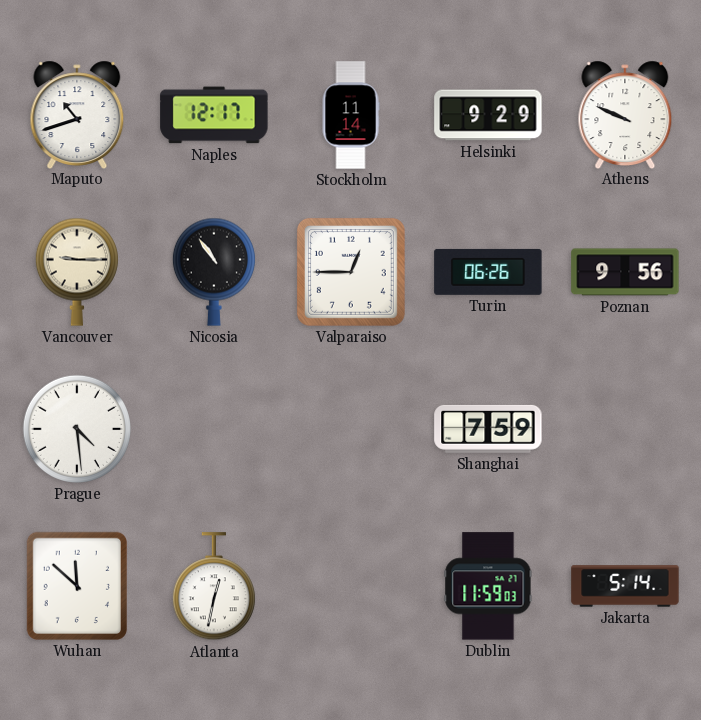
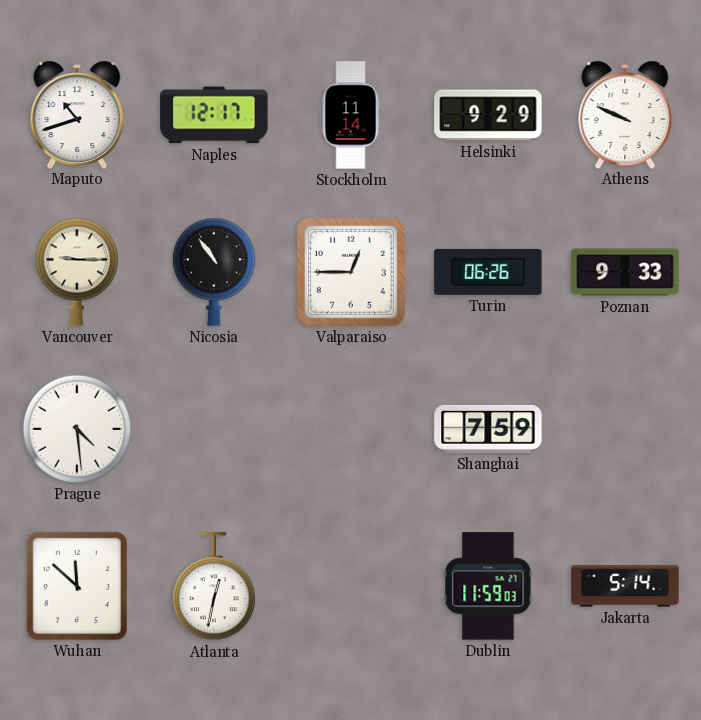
Poznan: 9:56 -> 9:33
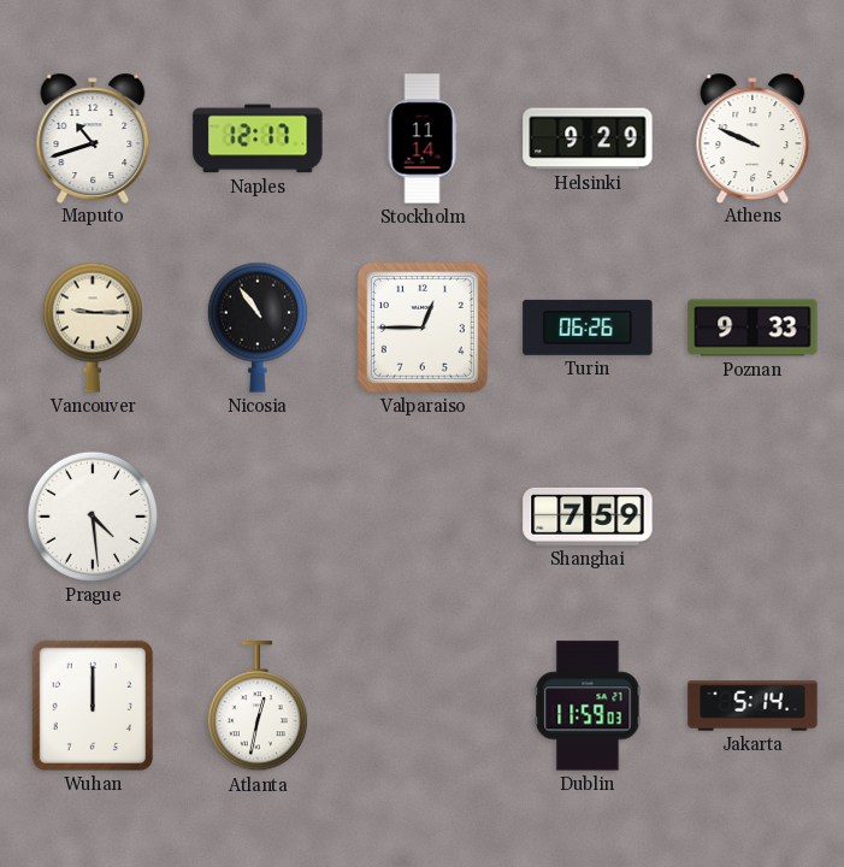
Wuhan: 11:52 -> 12:00
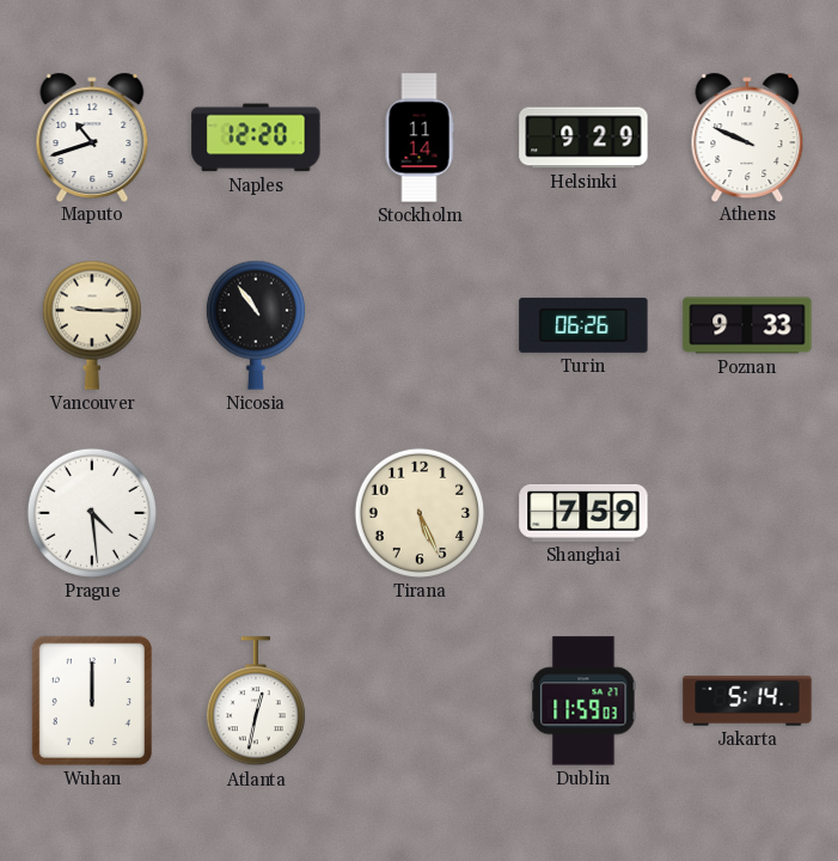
Naples: 12:17 -> 12:20
Valparaiso: 12:45 -> none
Tirana: none -> 5:26
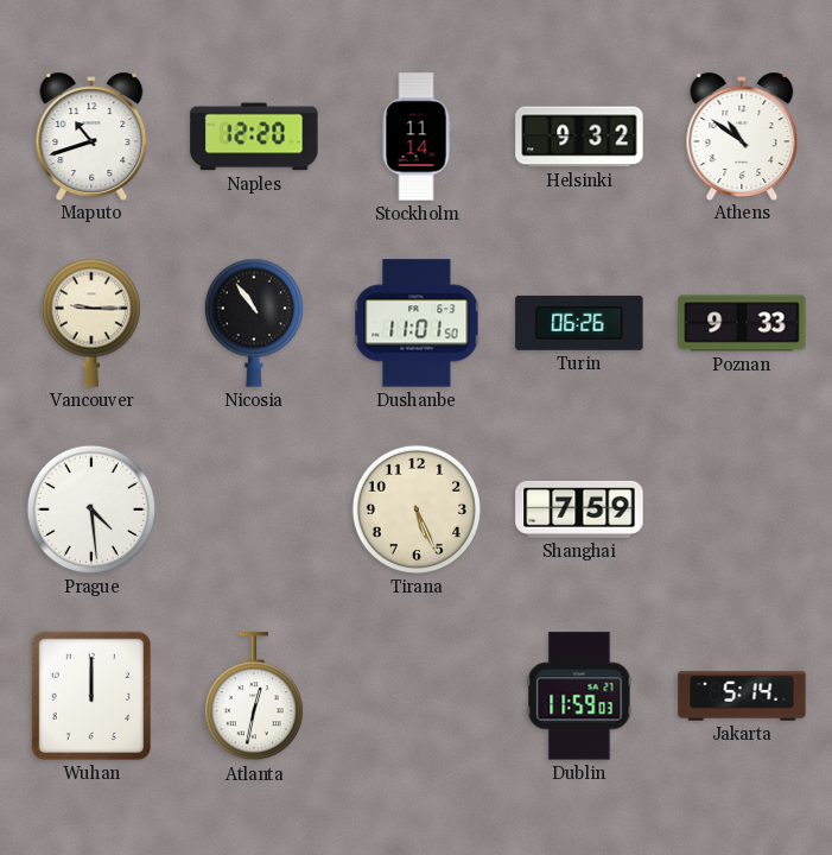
Helsinki: 9:29 -> 9:32
Athens: 9:49 -> 10:51
Dushanbe: none -> 11:01
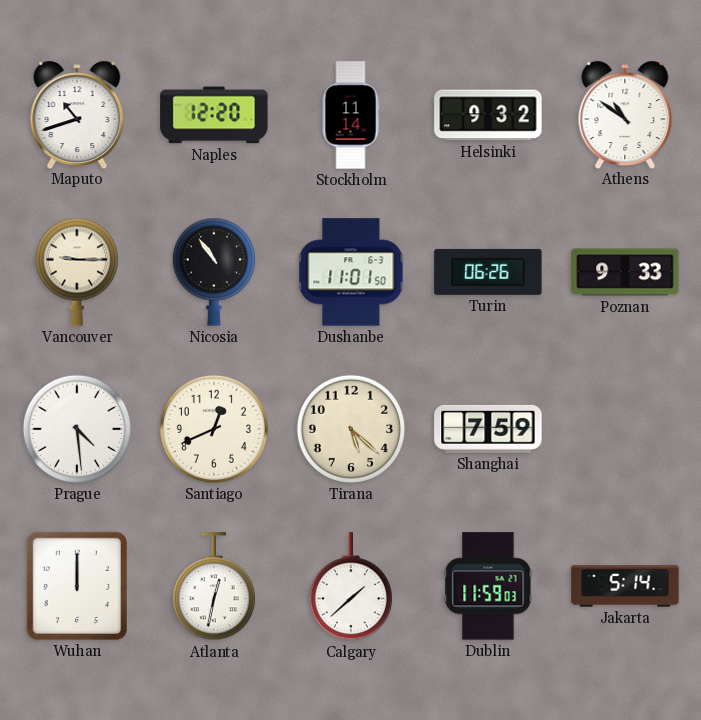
Santiago: none -> 12:41
Tirana: 5:26 -> 5:22
Calgary: none -> 1:38
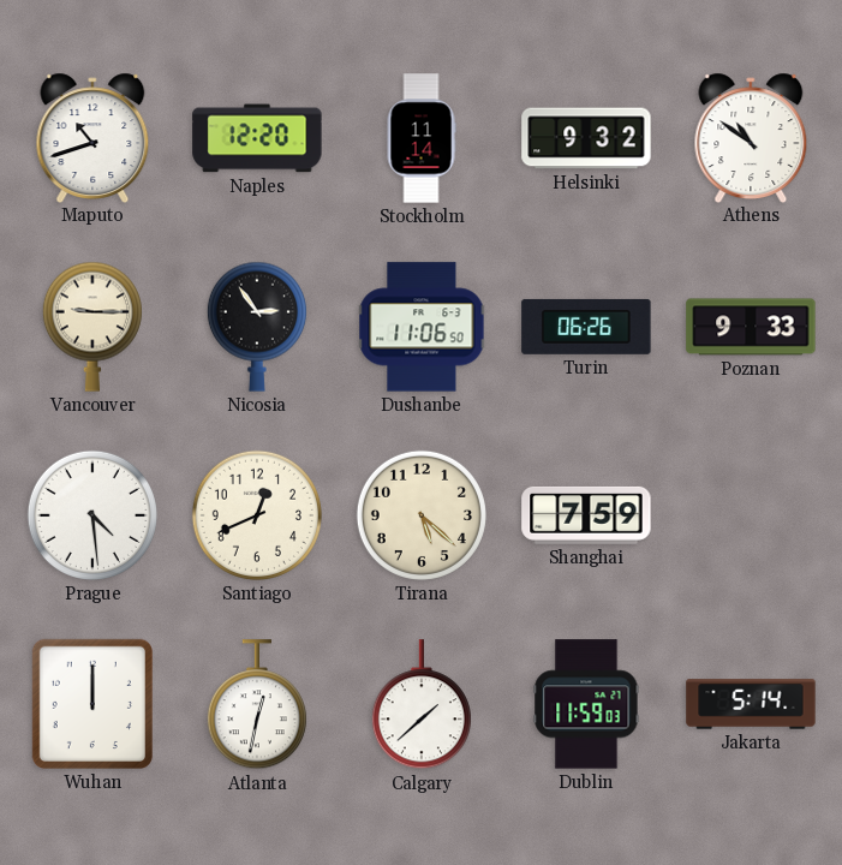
Nicosia: 10:54 -> 2:54
Dushanbe: 11:01 -> 11:06
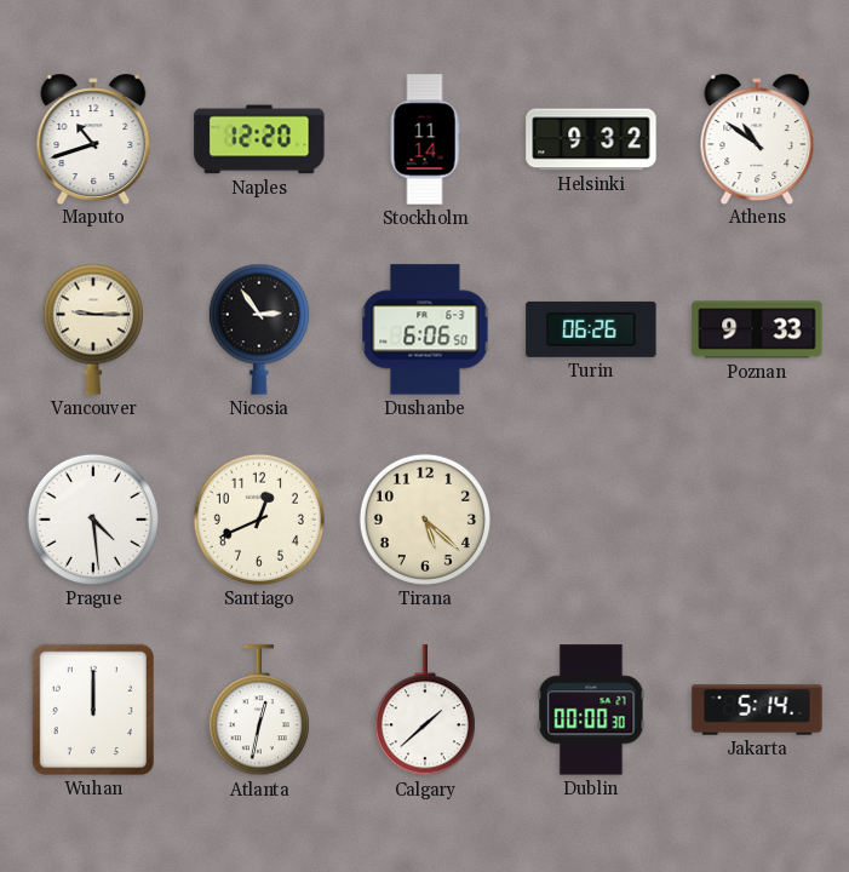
Dushanbe: 11:06 -> 6:06
Shanghai: 7:59 -> none
Dublin: 11:59 -> 00:00
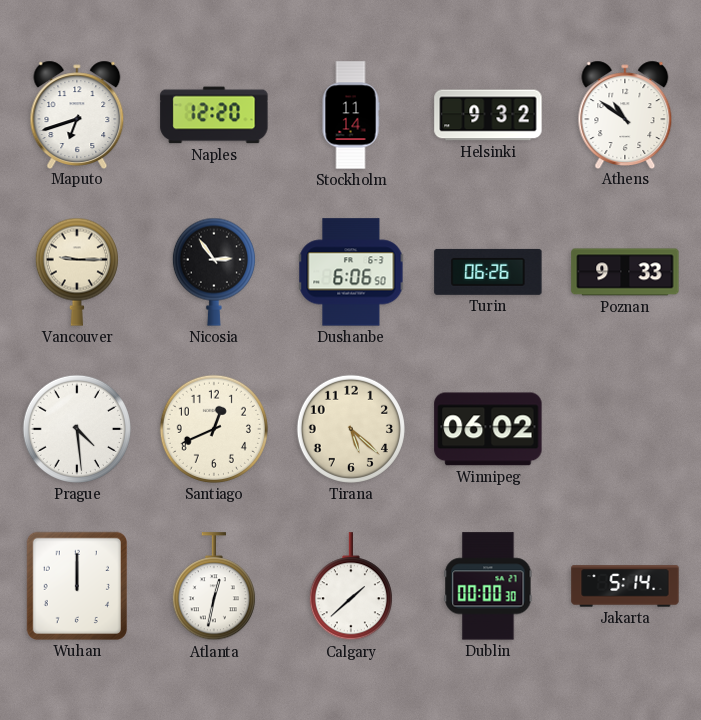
Maputo: 10:42 -> 6:42
Winnipeg: none -> 06:02
